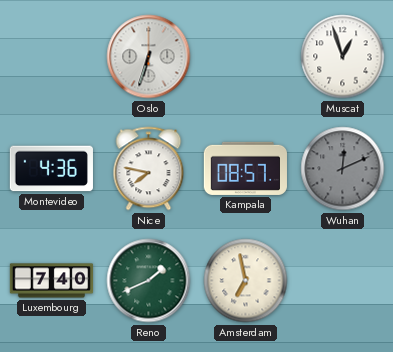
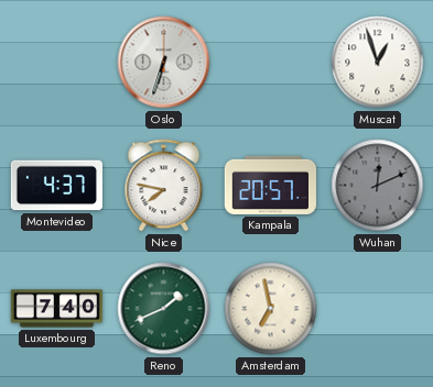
Montevideo: 4:36 -> 4:37
Kampala: 08:57 -> 20:57
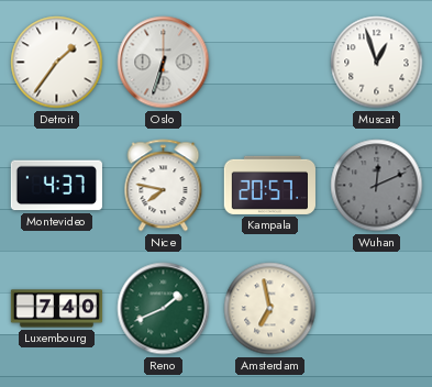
Detroit: none -> 1:36
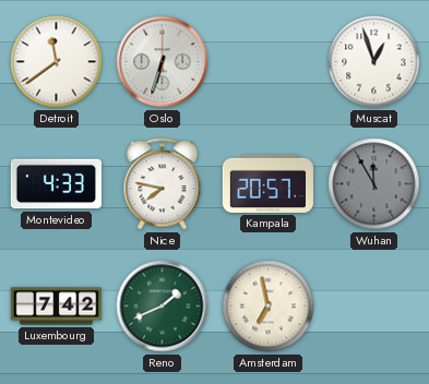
Detroit: 1:36 -> 11:39
Montevideo: 4:37 -> 4:33
Wuhan: 12:11 -> 11:55
Luxembourg: 7:40 -> 7:42
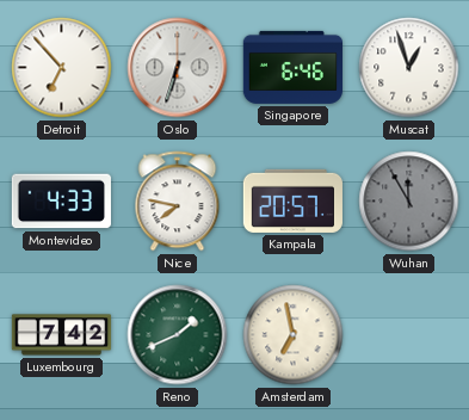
Detroit: 11:39 -> 6:53
Singapore: none -> 6:46
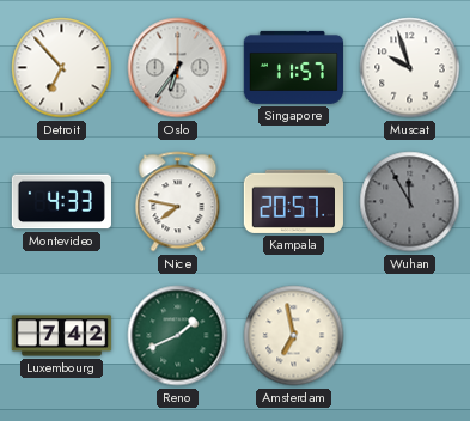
Oslo: 6:33 -> 6:36
Singapore: 6:46 -> 11:57
Muscat: 12:57 -> 9:57
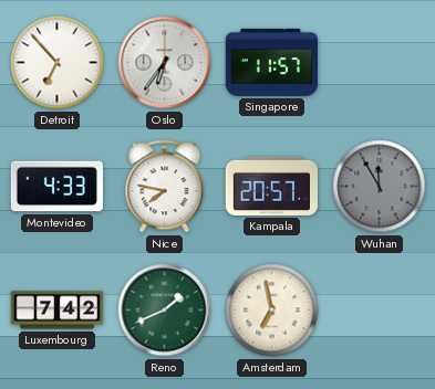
Muscat: 9:57 -> none
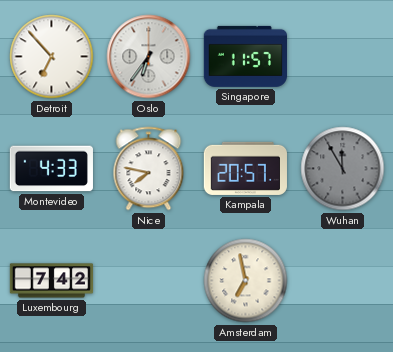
Reno: 1:41 -> none
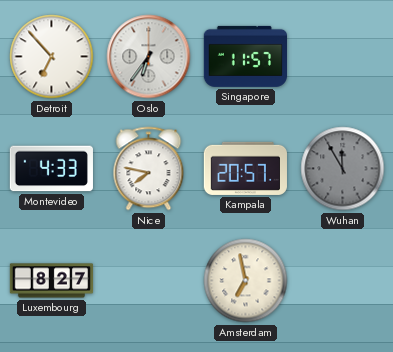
Luxembourg: 7:42 -> 8:27
